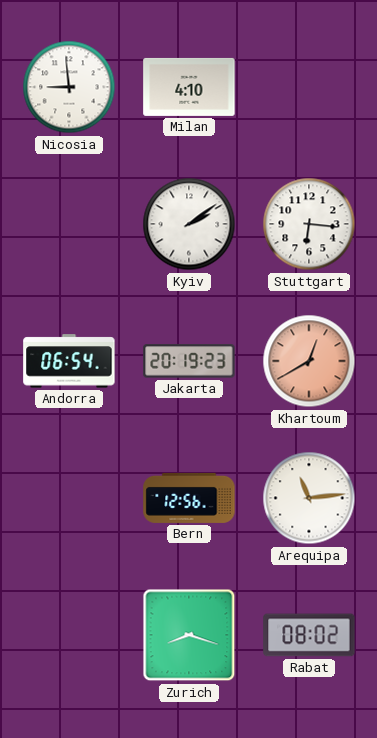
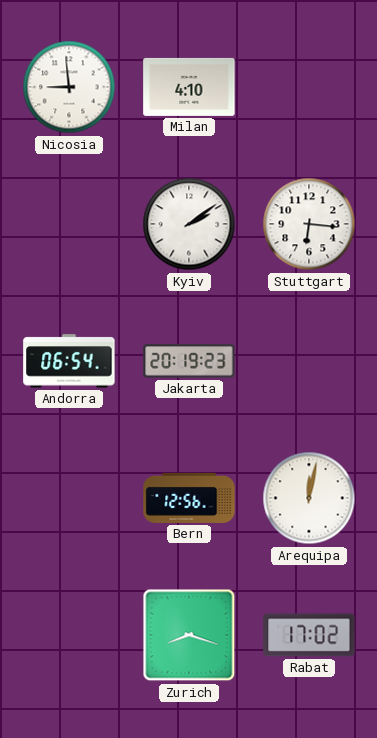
Khartoum: 12:40 -> none
Arequipa: 11:14 -> 12:02
Rabat: 08:02 -> 17:02
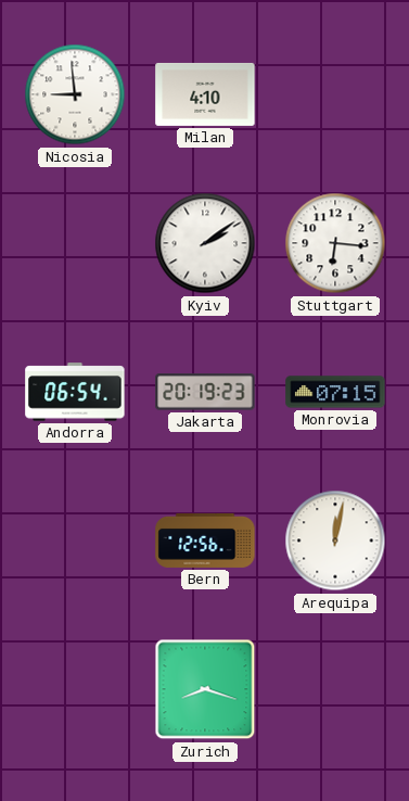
Monrovia: none -> 07:15
Rabat: 17:02 -> none
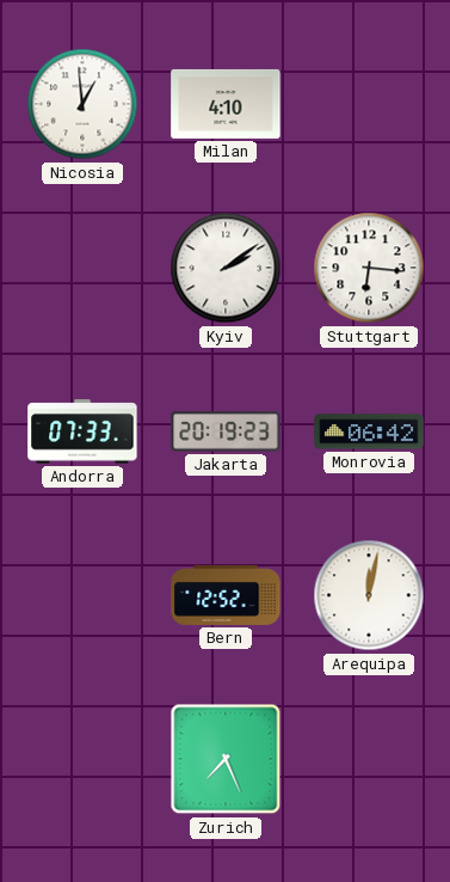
Nicosia: 8:59 -> 12:59
Andorra: 06:54 -> 07:33
Monrovia: 07:15 -> 06:42
Bern: 12:56 -> 12:52
Zurich: 8:18 -> 7:26
